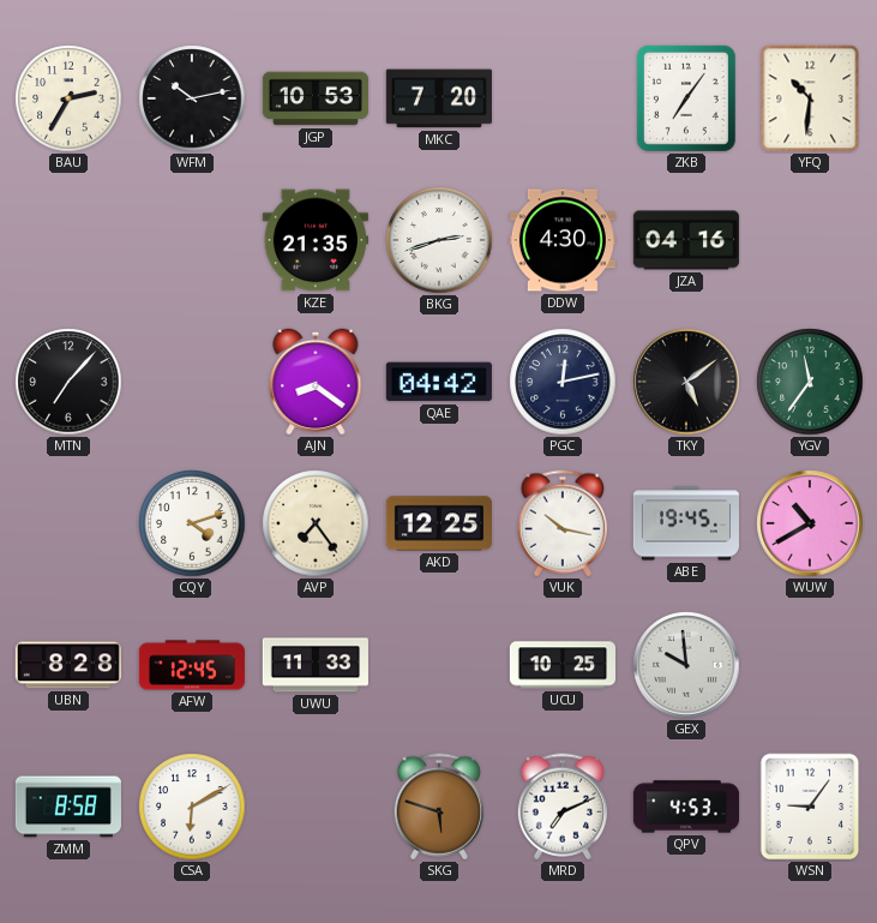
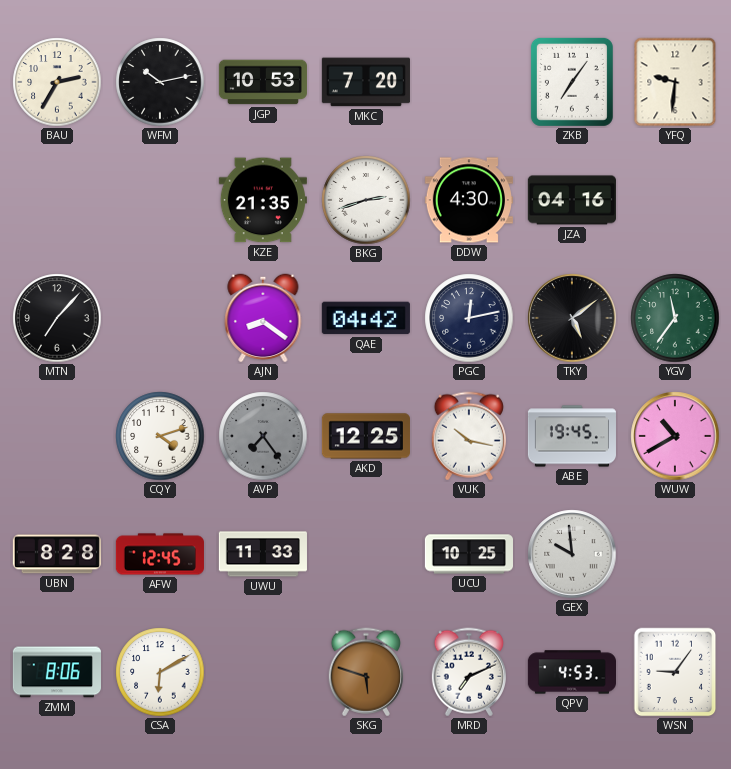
YFQ: 10:31 -> 9:31
AVP dial: cream -> grey
ZMM: 8:58 -> 8:06
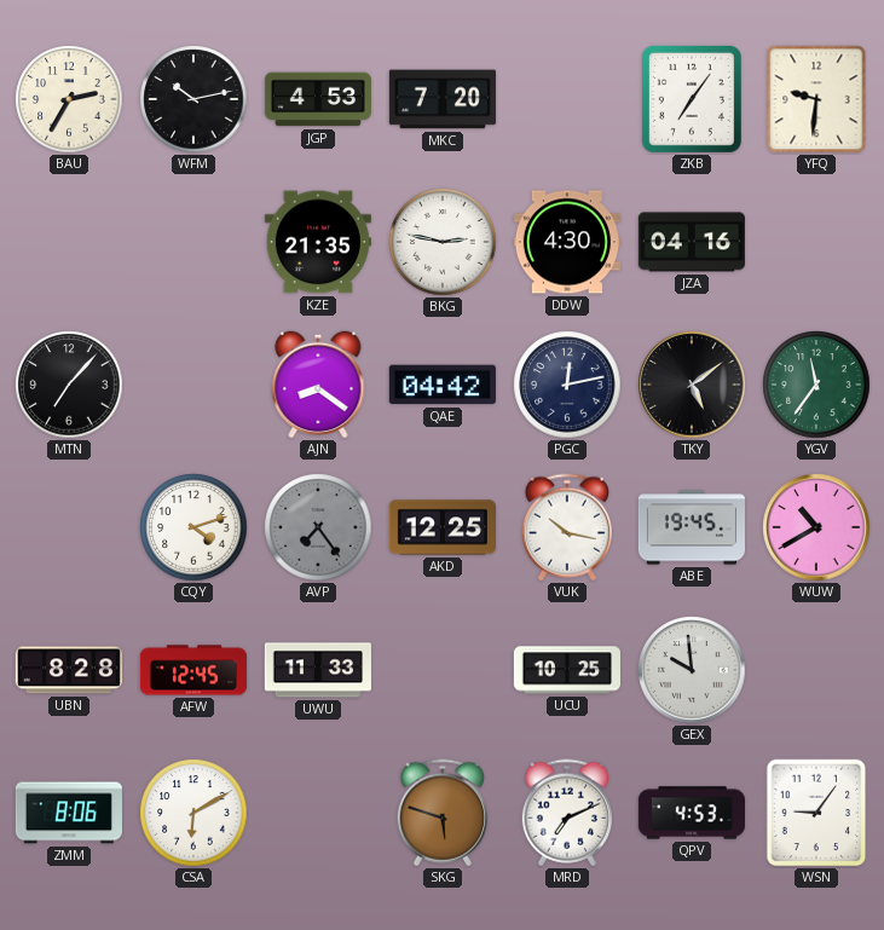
JGP: 10:53 -> 4:53
BKG: 2:42 -> 2:47
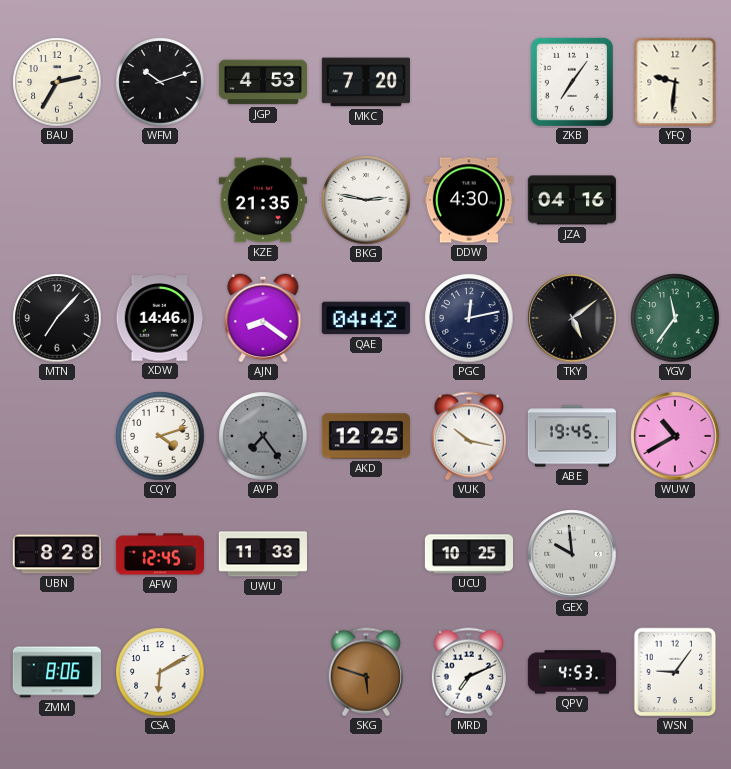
WFM: 10:13 -> 10:12
XDW: none -> 14:46
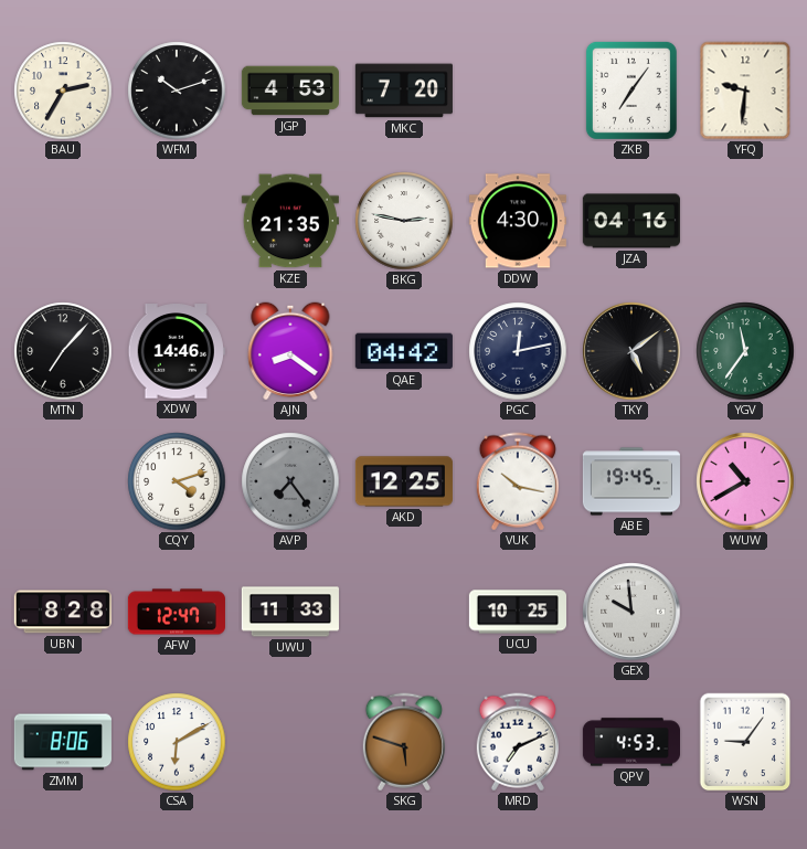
AFW: 12:45 -> 12:47
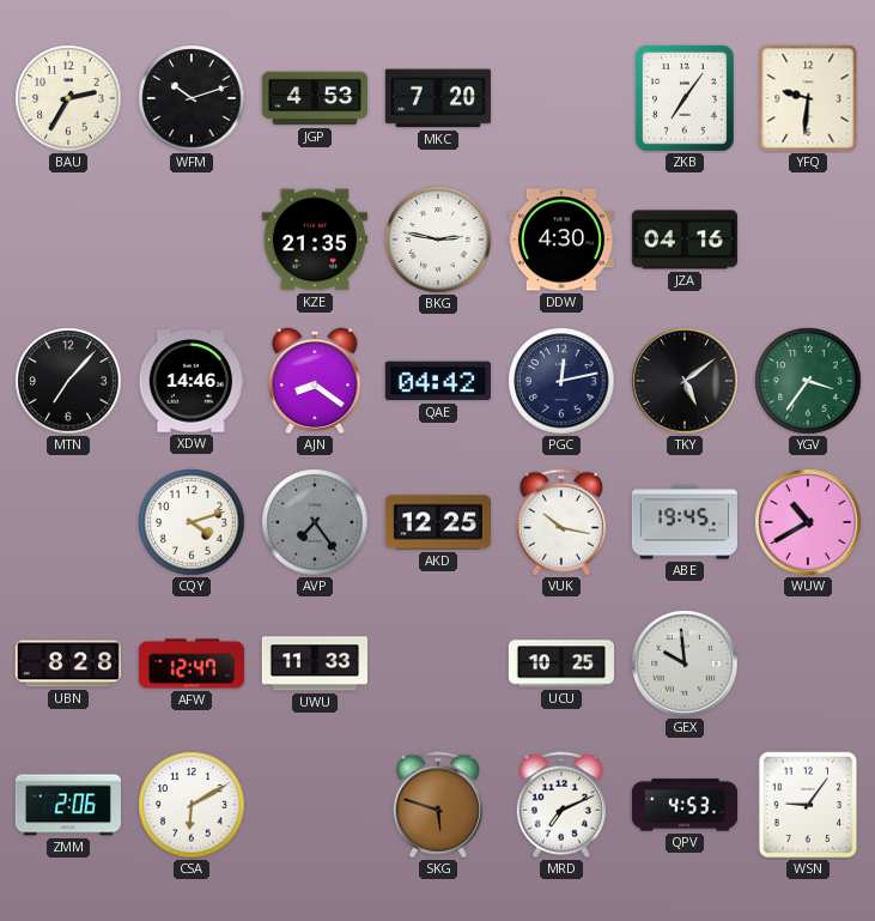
YGV: 11:36 -> 3:36
ZMM: 8:06 -> 2:06
